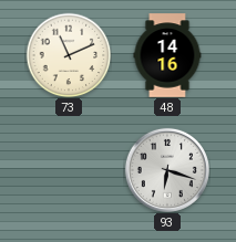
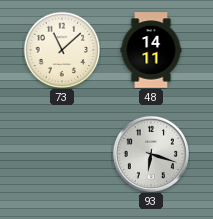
73: 11:11 -> 11:08
48: 14:16 -> 14:11
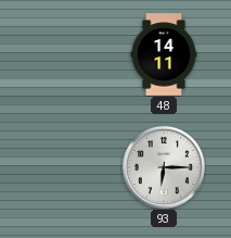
73: 11:08 -> none
93: 6:18 -> 6:15
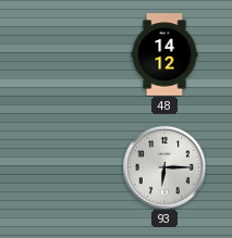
48: 14:11 -> 14:12
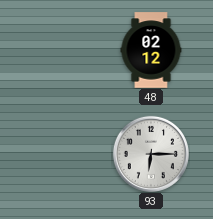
48: 14:12 -> 02:12
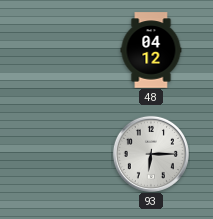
48: 02:12 -> 04:12
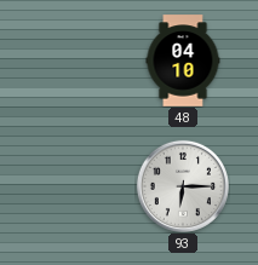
48: 04:12 -> 04:10
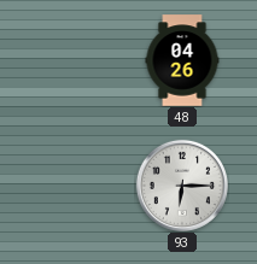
48: 04:10 -> 04:26
